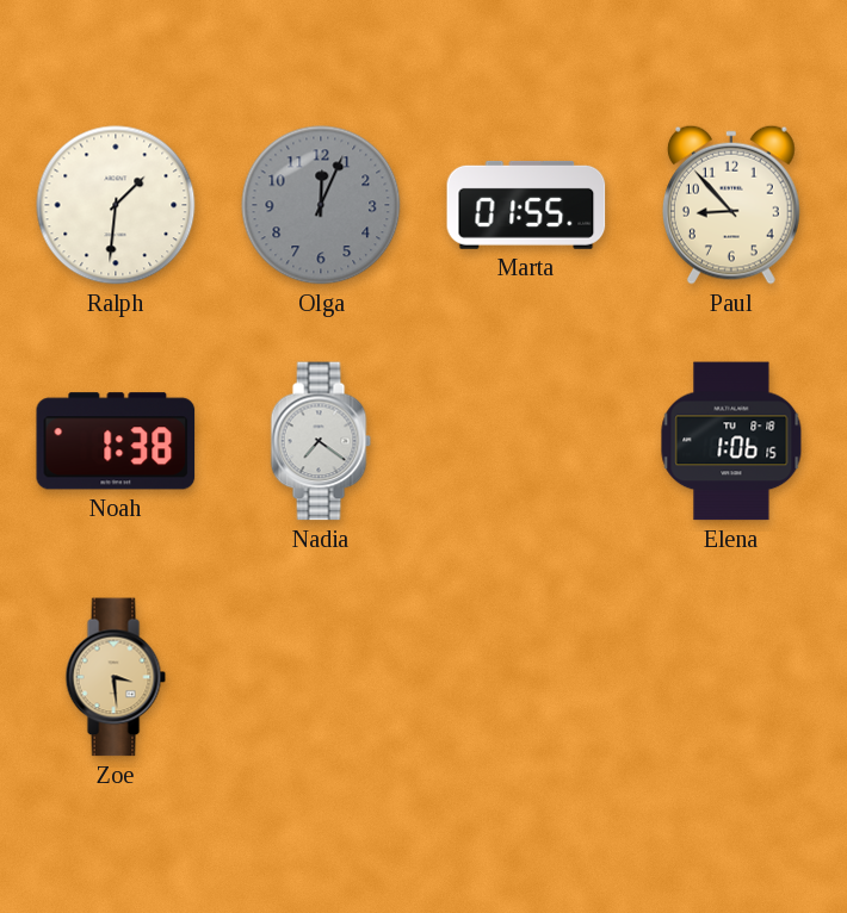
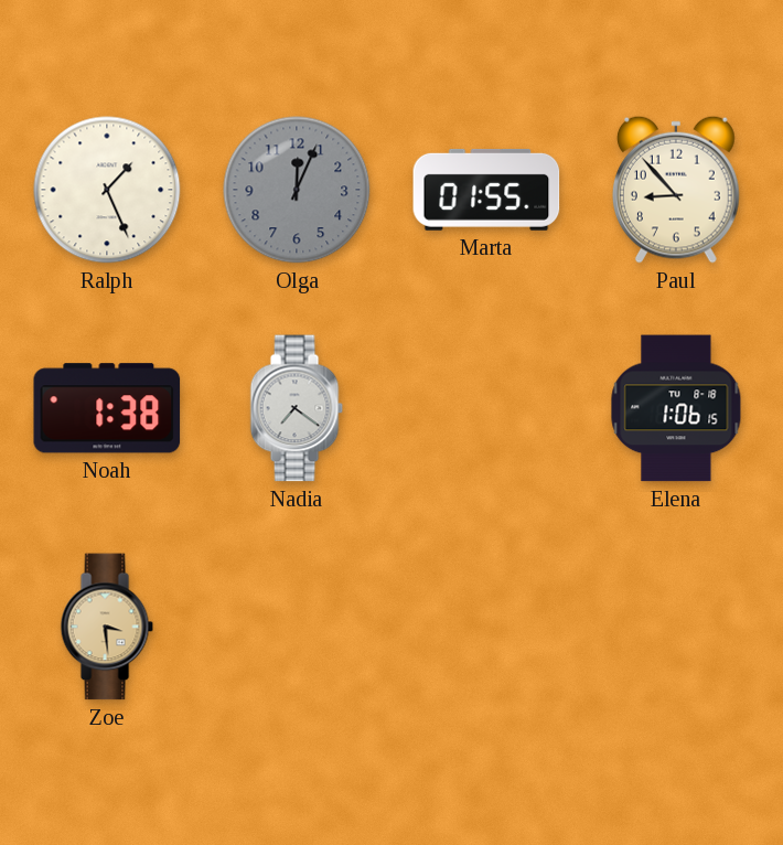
Ralph: 1:31 -> 1:26
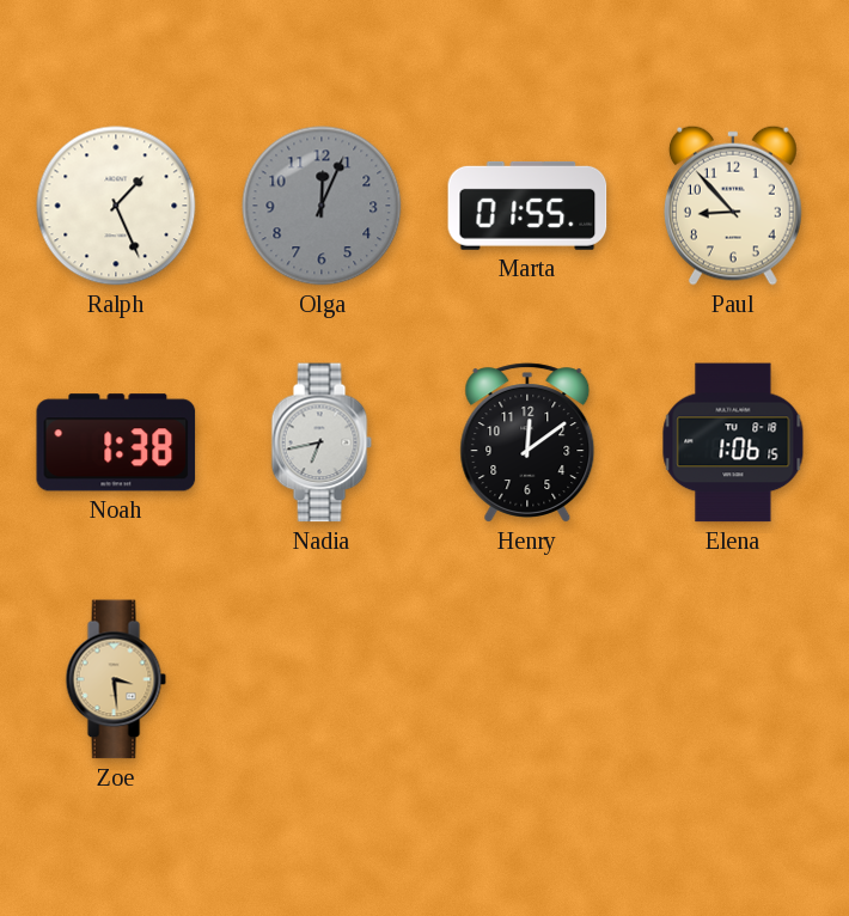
Nadia: 7:21 -> 6:43
Henry: none -> 12:09
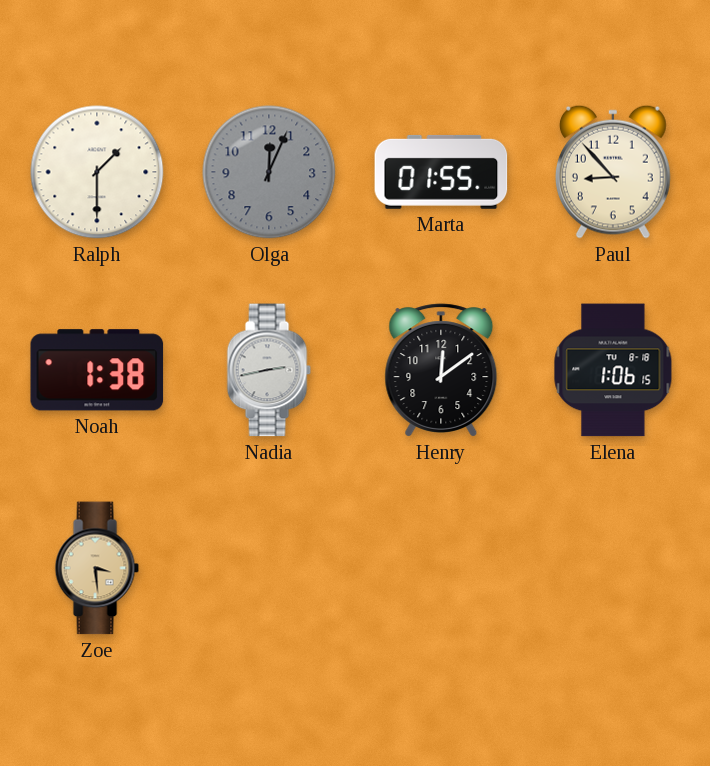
Ralph: 1:26 -> 1:30
Nadia: 6:43 -> 2:43
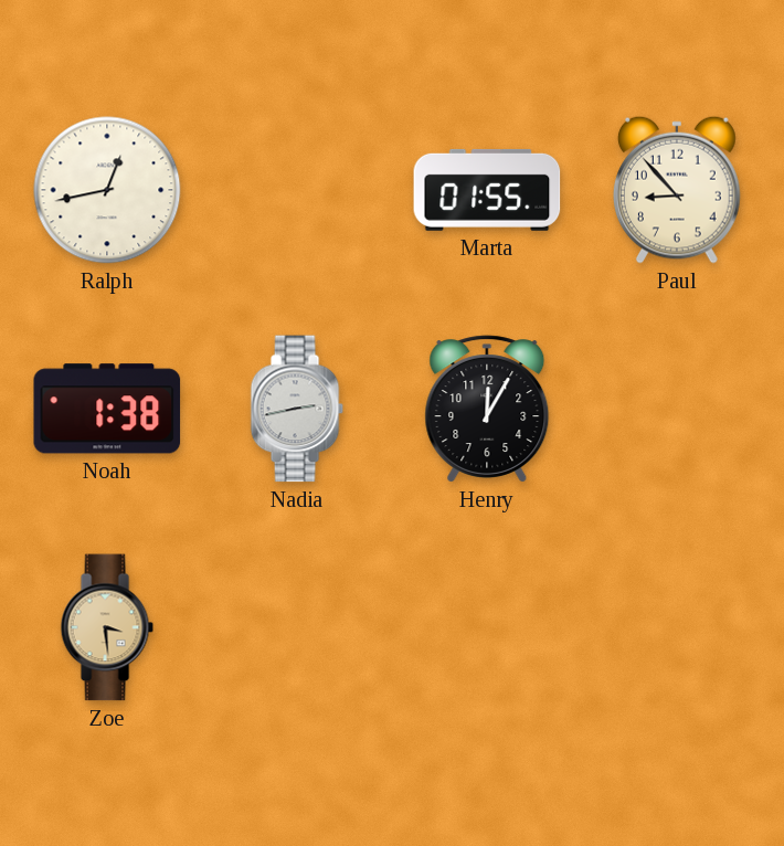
Ralph: 1:30 -> 12:43
Olga: 12:04 -> none
Henry: 12:09 -> 12:05
Elena: 1:06 -> none
